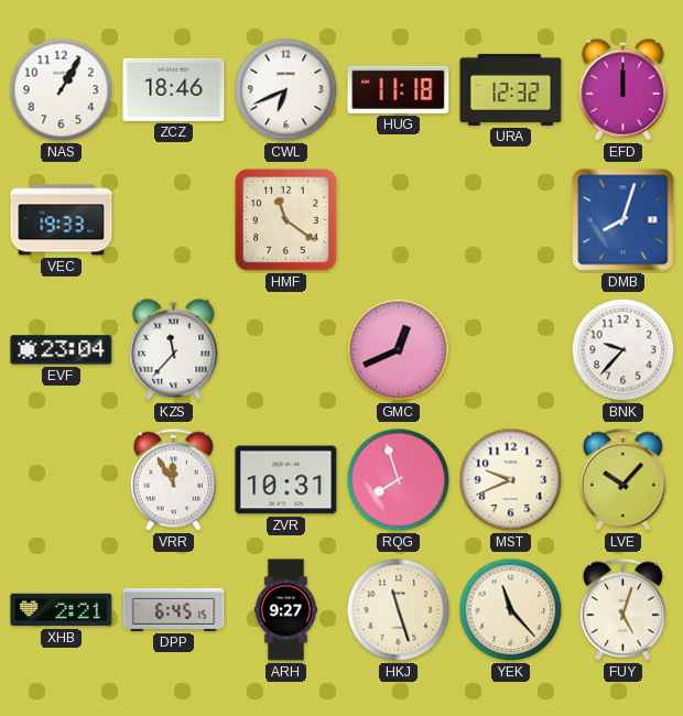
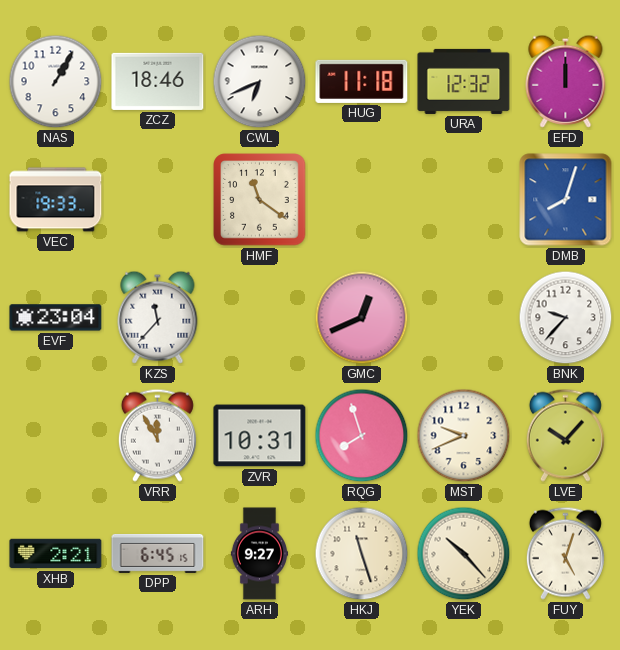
YEK: 11:23 -> 10:23
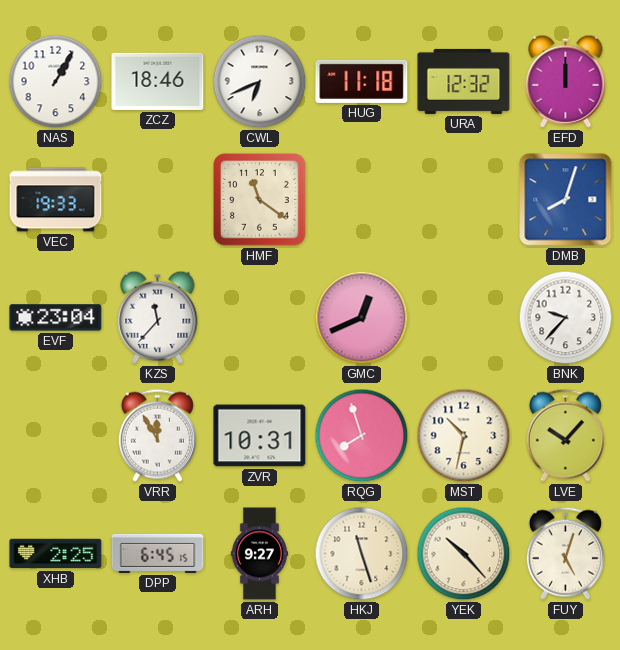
MST: 9:41 -> 10:32
XHB: 2:21 -> 2:25
